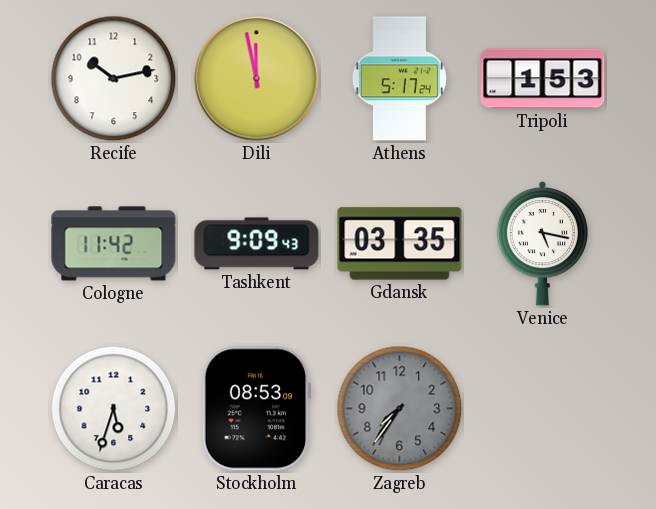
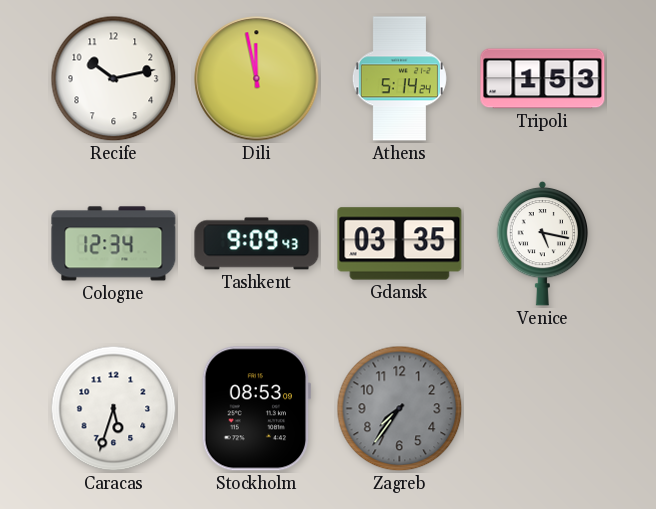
Athens: 5:17 -> 5:14
Cologne: 11:42 -> 12:34
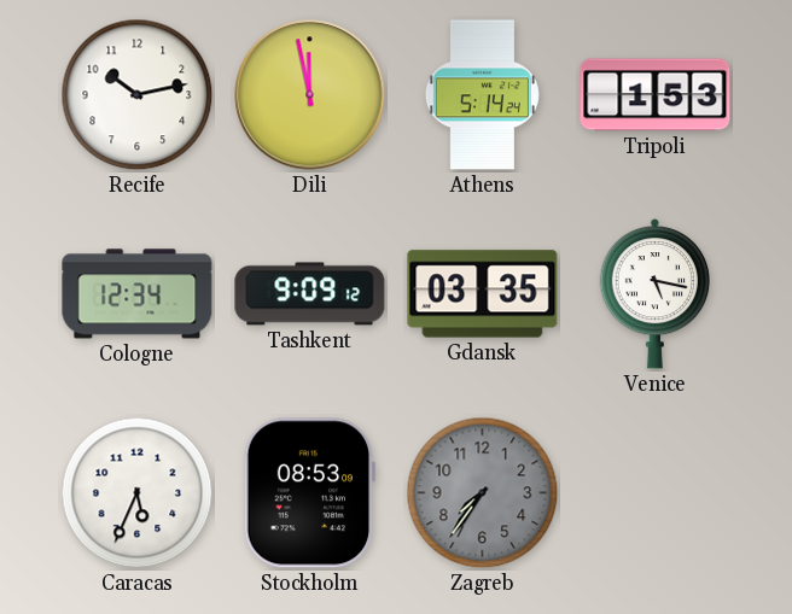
Tashkent: 9:09:43 -> 9:09:12
Caracas: 5:33 -> 5:34
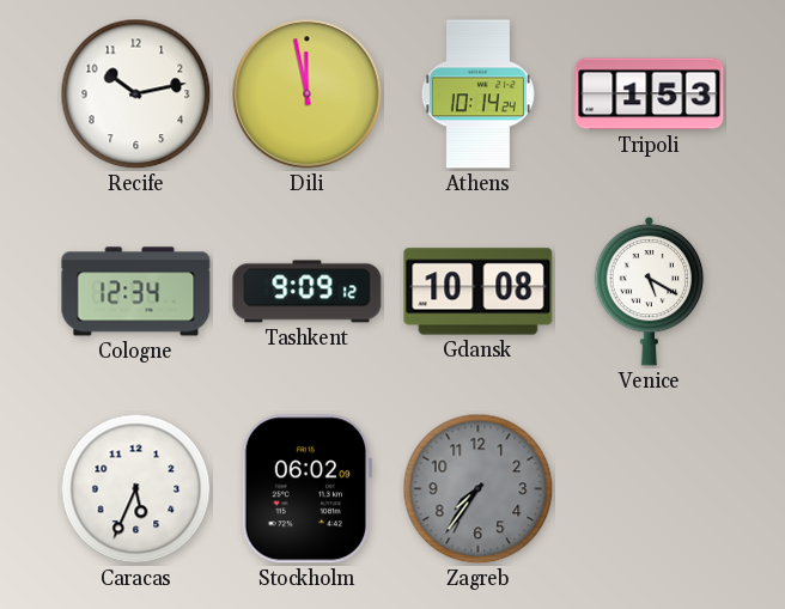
Athens: 5:14 -> 10:14
Gdansk: 03:35 -> 10:08
Venice: 5:17 -> 5:20
Stockholm: 08:53 -> 06:02
